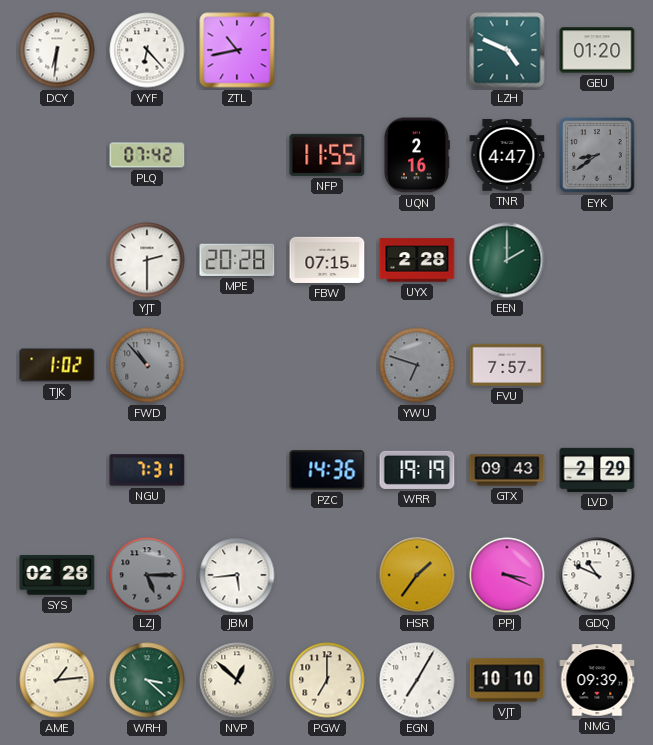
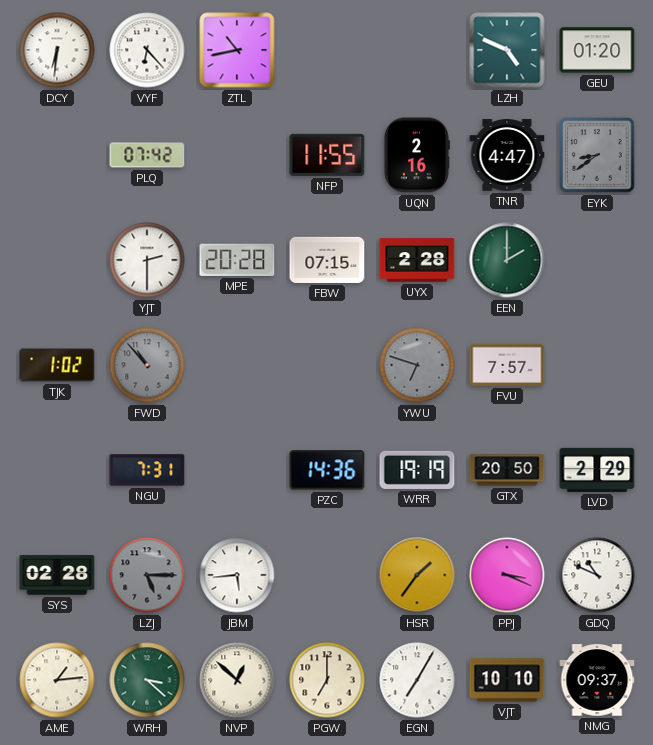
GTX: 09:43 -> 20:50
NMG: 09:39 -> 09:37
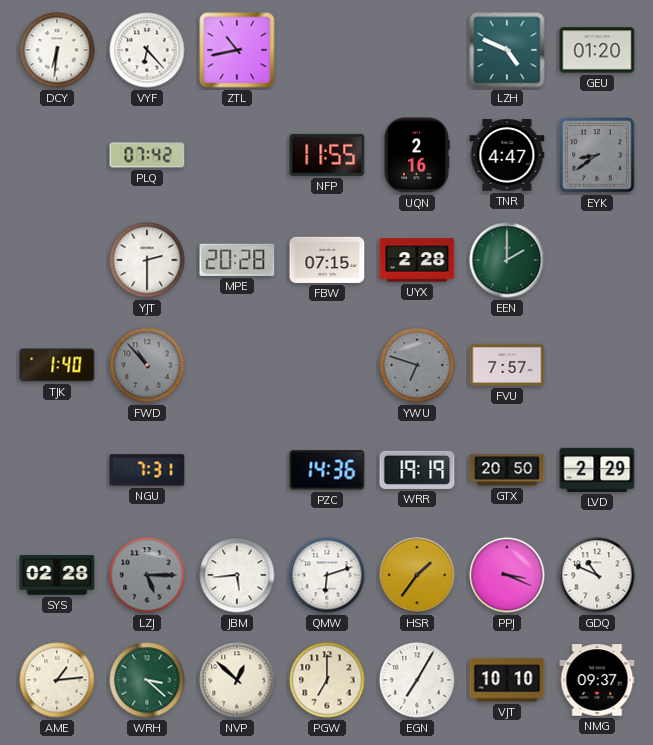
TJK: 1:02 -> 1:40
QMW: none -> 6:12
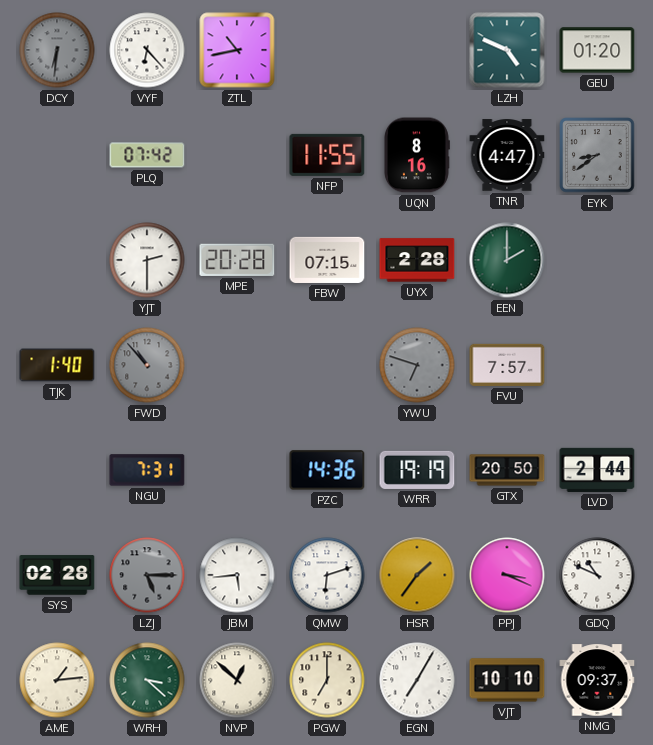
DCY dial: white -> grey
UQN: 2:16 -> 8:16
LVD: 2:29 -> 2:44
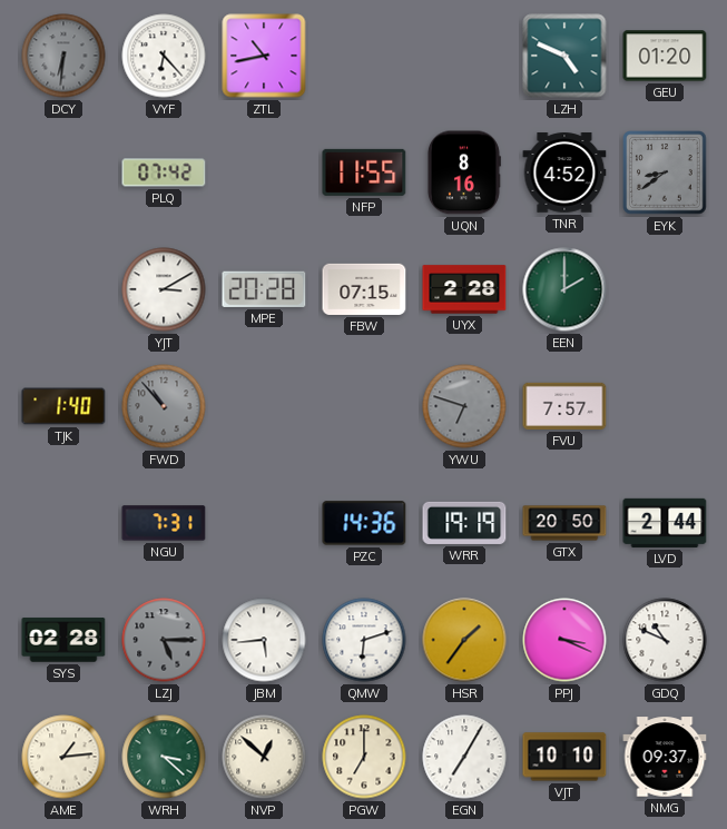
TNR: 4:47 -> 4:52
YJT: 2:30 -> 3:10
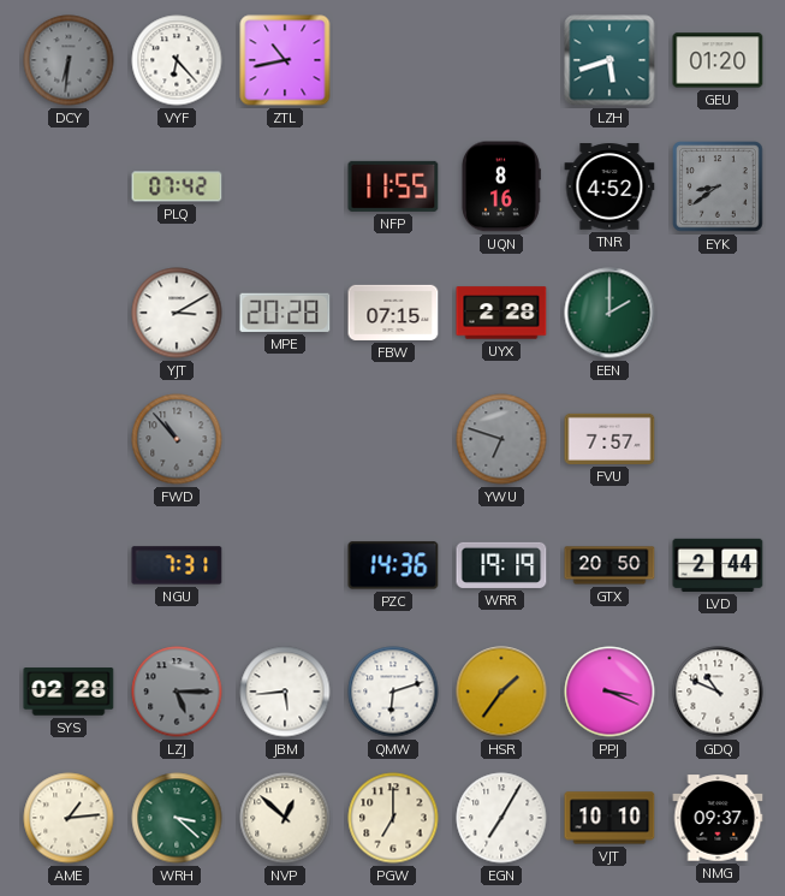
LZH: 4:49 -> 5:42
TJK: 1:40 -> none
